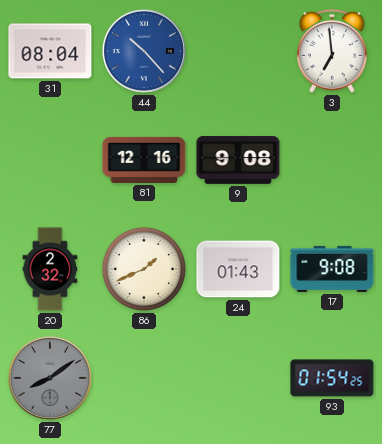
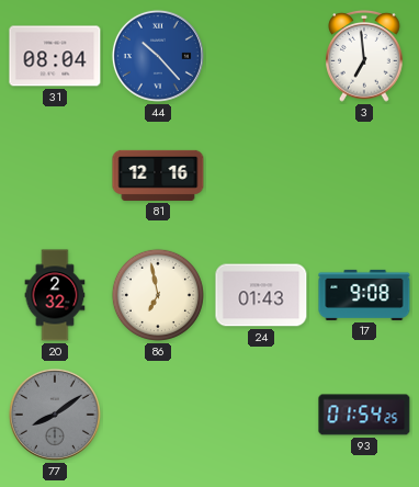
9: 9:08 -> none
86: 1:41 -> 6:58
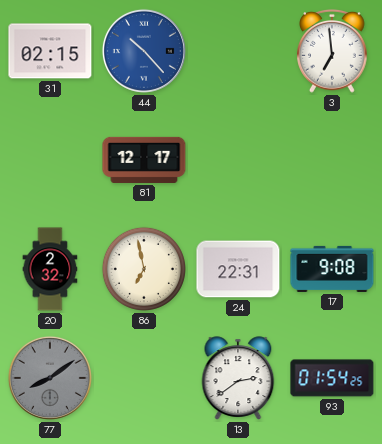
31: 08:04 -> 02:15
81: 12:16 -> 12:17
24: 01:43 -> 22:31
13: none -> 2:39
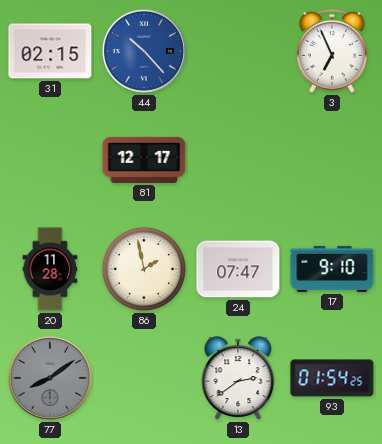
3: 6:59 -> 6:56
20: 2:32 -> 11:28
86: 6:58 -> 1:58
24: 22:31 -> 07:47
17: 9:08 -> 9:10
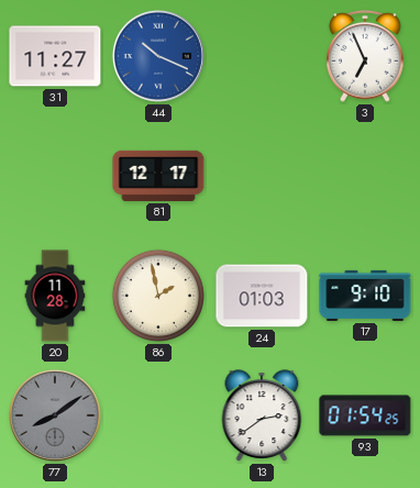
31: 02:15 -> 11:27
44: 10:23 -> 10:19
24: 07:47 -> 01:03
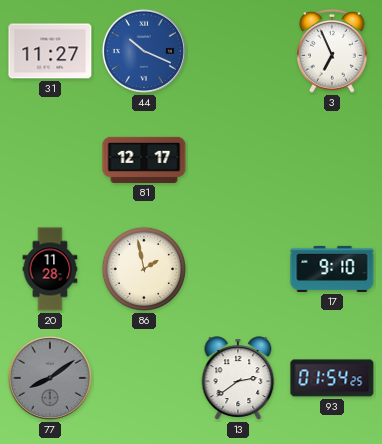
24: 01:03 -> none
